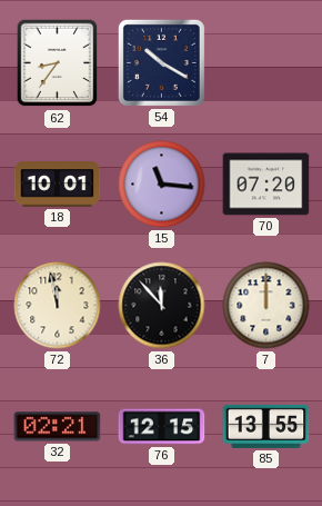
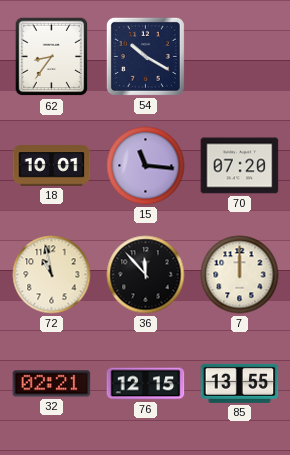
72: 11:58 -> 10:58
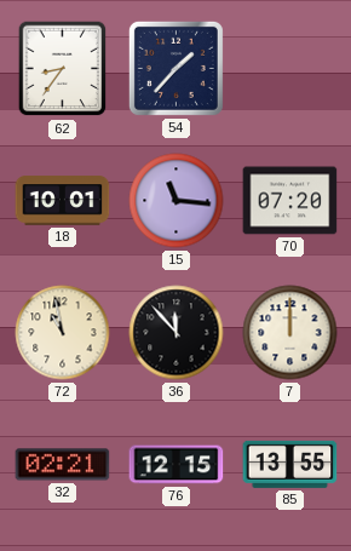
54: 10:20 -> 1:37
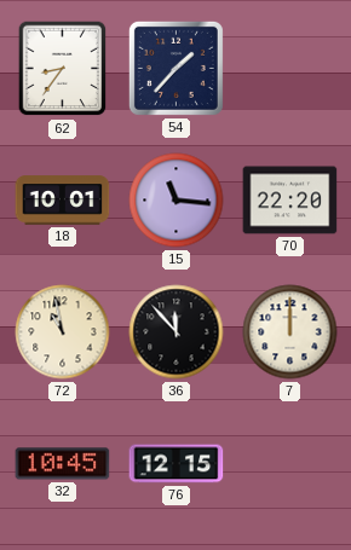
70: 07:20 -> 22:20
32: 02:21 -> 10:45
85: 13:55 -> none
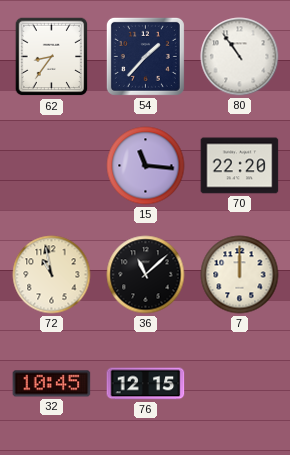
80: none -> 10:54
18: 10:01 -> none
36: 11:53 -> 11:08
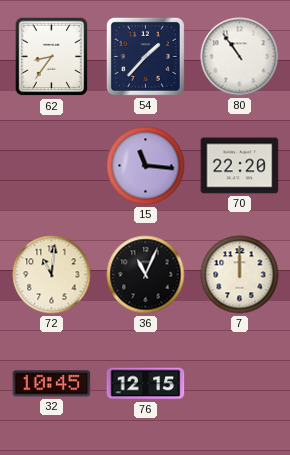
72: 10:58 -> 11:01
36: 11:08 -> 11:04
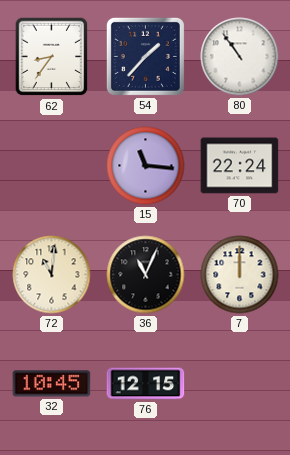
70: 22:20 -> 22:24
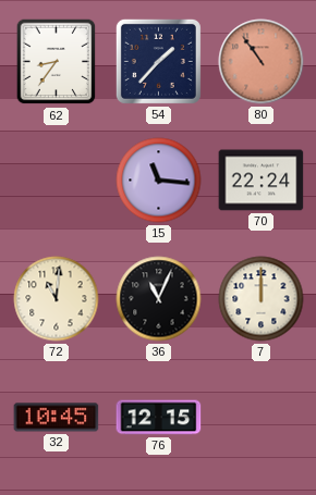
80 dial: white -> salmon
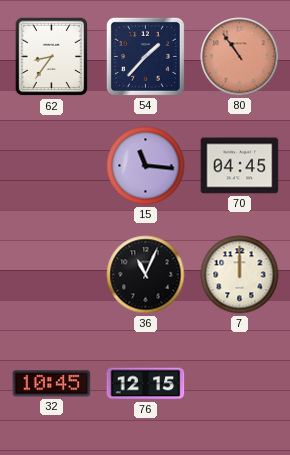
70: 22:24 -> 04:45
72: 11:01 -> none
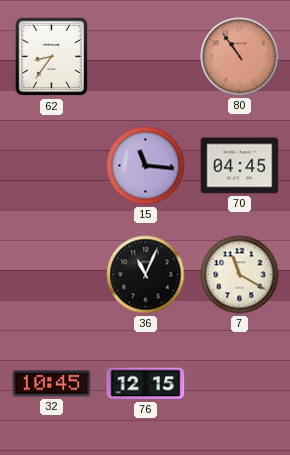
54: 1:37 -> none
7: 12:00 -> 11:20
